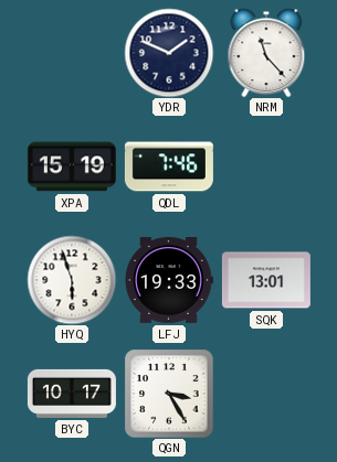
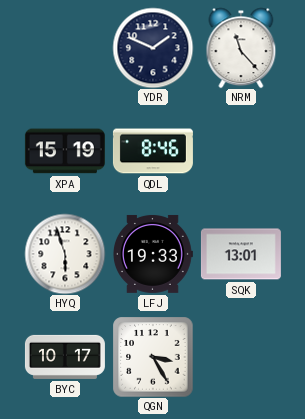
QDL: 7:46 -> 8:46
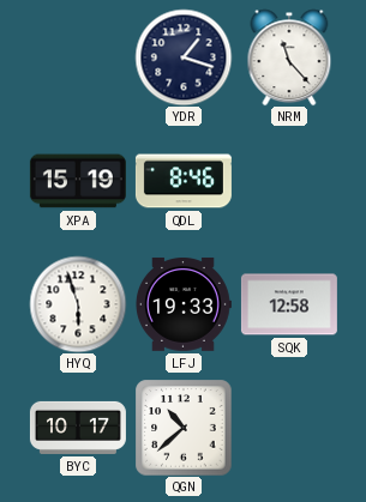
YDR: 1:49 -> 1:18
SQK: 13:01 -> 12:58
QGN: 3:25 -> 10:38
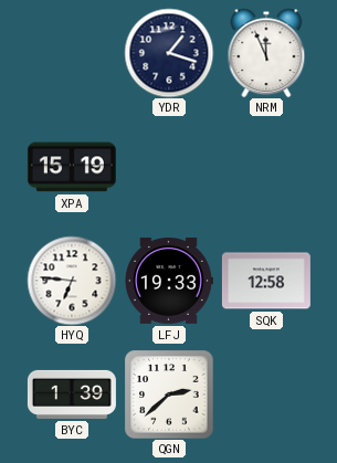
NRM: 11:23 -> 11:56
QDL: 8:46 -> none
HYQ: 5:57 -> 6:46
BYC: 10:17 -> 1:39
QGN: 10:38 -> 2:38
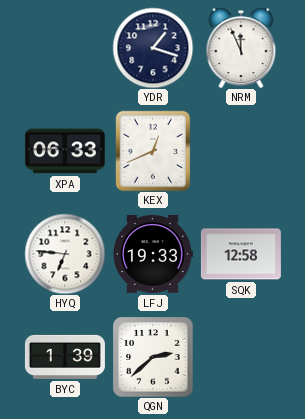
XPA: 15:19 -> 06:33
KEX: none -> 12:41
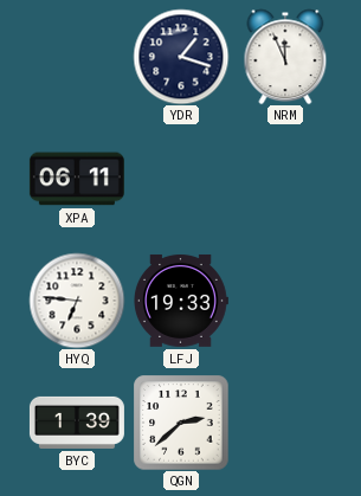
XPA: 06:33 -> 06:11
KEX: 12:41 -> none
SQK: 12:58 -> none
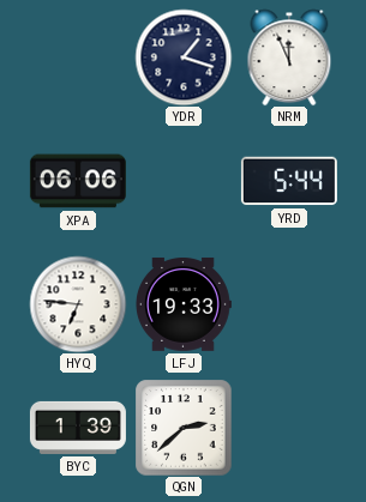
XPA: 06:11 -> 06:06
YRD: none -> 5:44
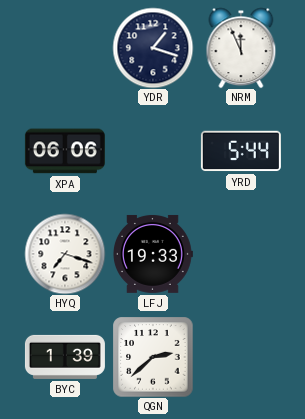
HYQ: 6:46 -> 7:18
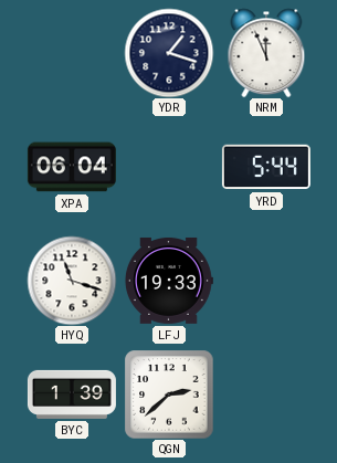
XPA: 06:06 -> 06:04
HYQ: 7:18 -> 11:18
